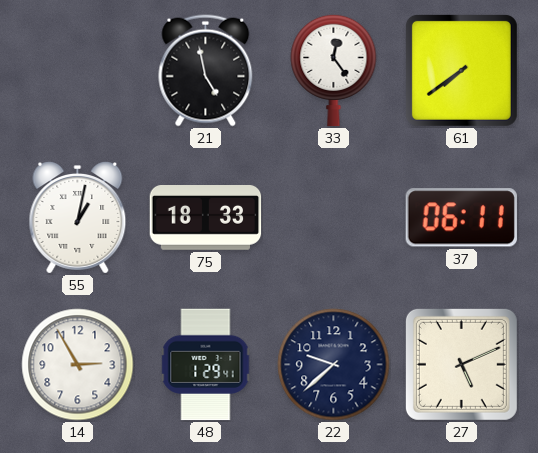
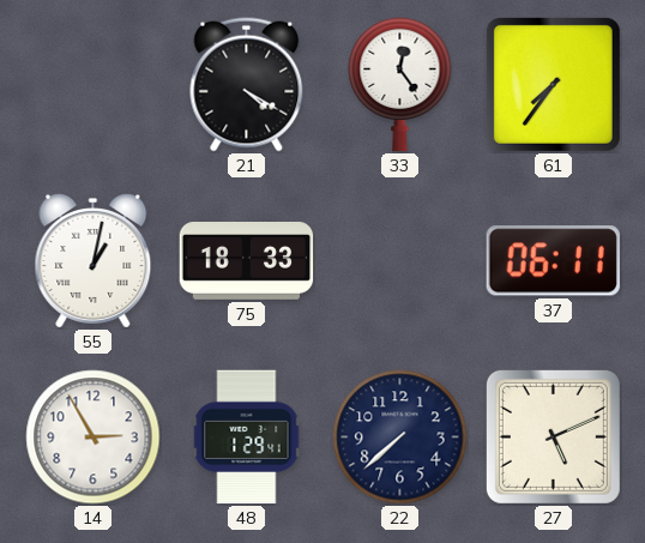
21: 4:58 -> 4:20
61: 7:39 -> 7:36
22: 9:38 -> 7:38
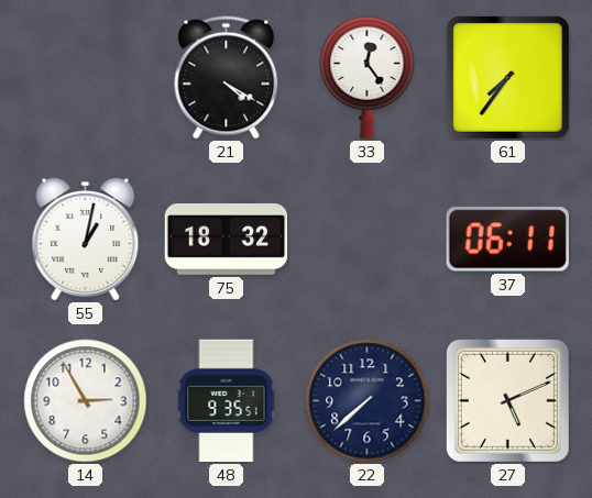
75: 18:33 -> 18:32
48: 1:29 -> 9:35
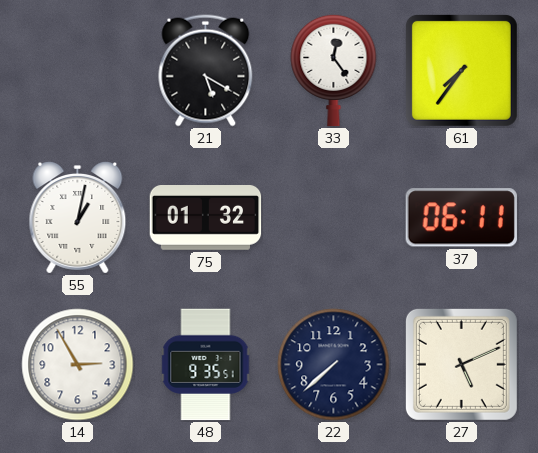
21: 4:20 -> 5:20
75: 18:32 -> 01:32
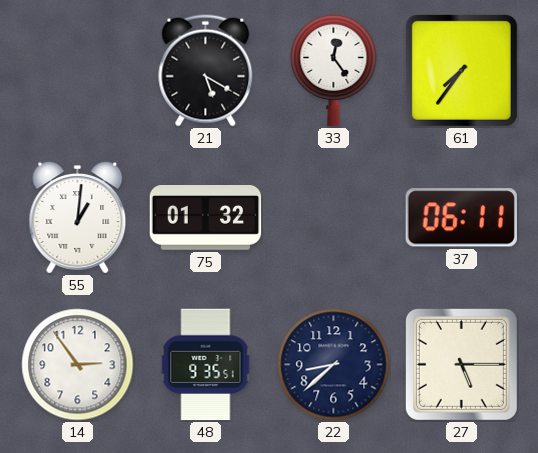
55: 1:02 -> 1:01
14: 2:55 -> 2:54
22: 7:38 -> 8:38
27: 5:11 -> 5:15
